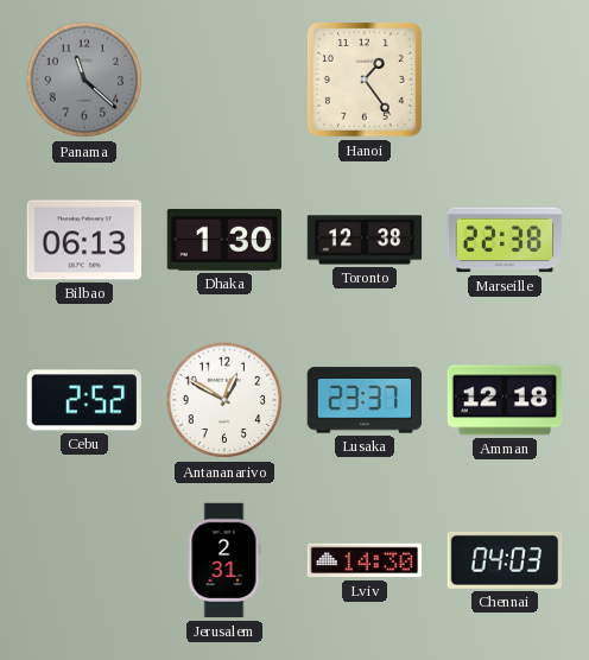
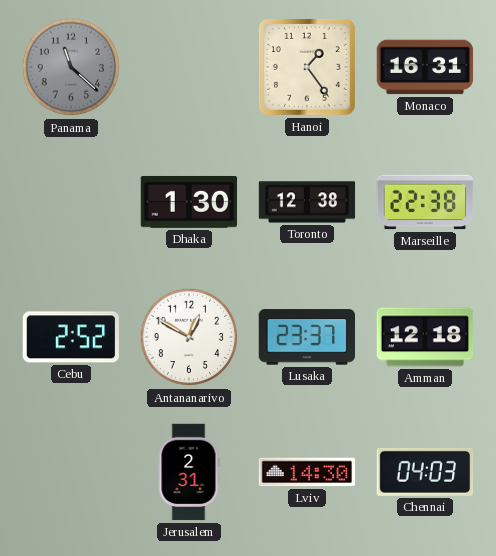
Monaco: none -> 16:31
Bilbao: 06:13 -> none
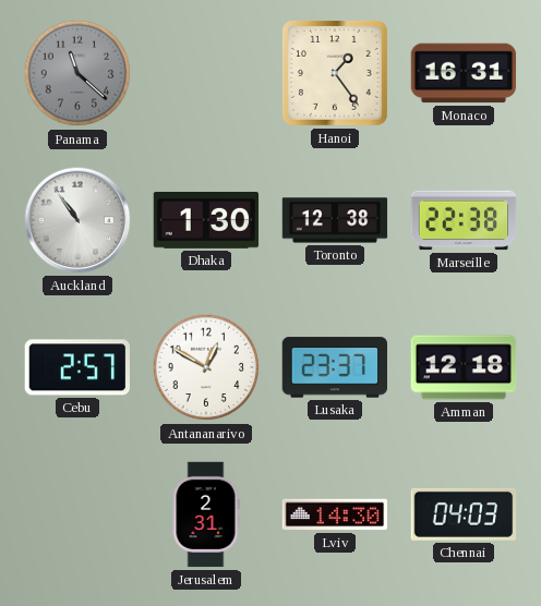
Auckland: none -> 10:54
Cebu: 2:52 -> 2:57
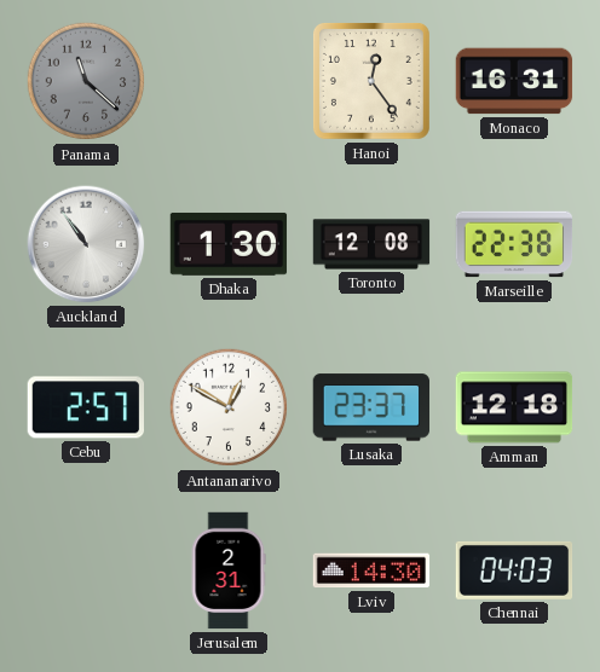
Hanoi: 1:24 -> 12:24
Toronto: 12:38 -> 12:08
